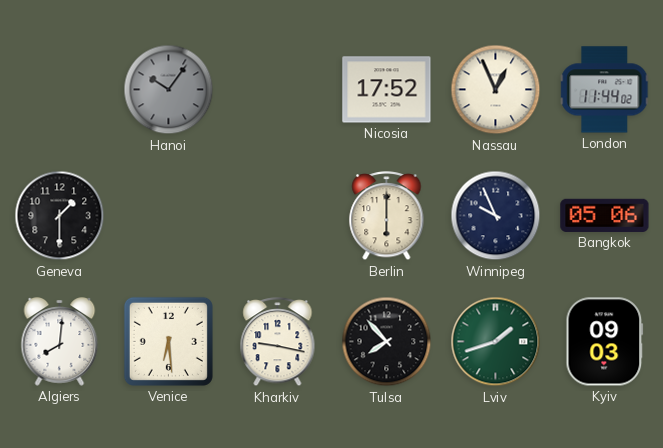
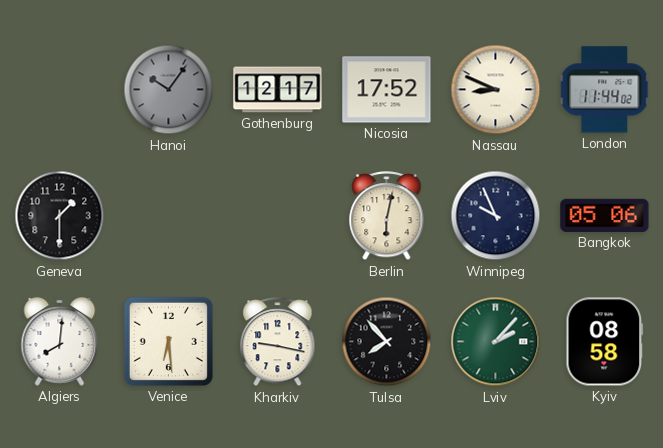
Gothenburg: none -> 12:17
Nassau: 12:56 -> 8:49
Berlin: 6:00 -> 6:02
Lviv: 1:42 -> 2:07
Kyiv: 09:03 -> 08:58
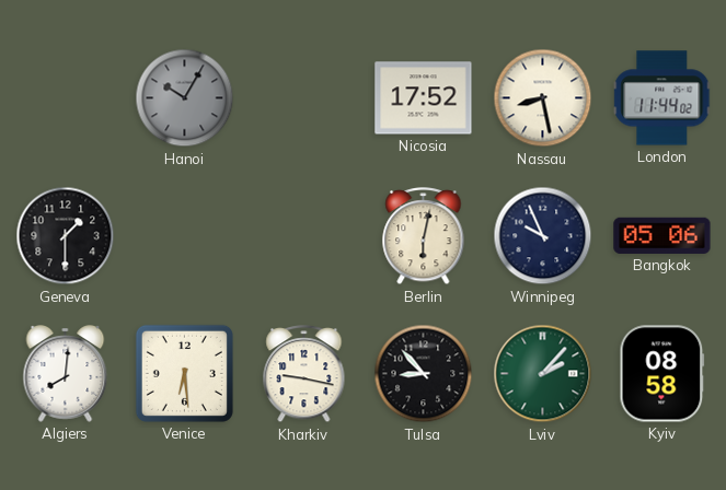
Hanoi: 10:06 -> 10:05
Gothenburg: 12:17 -> none
Nassau: 8:49 -> 8:28
Tulsa: 7:53 -> 8:53
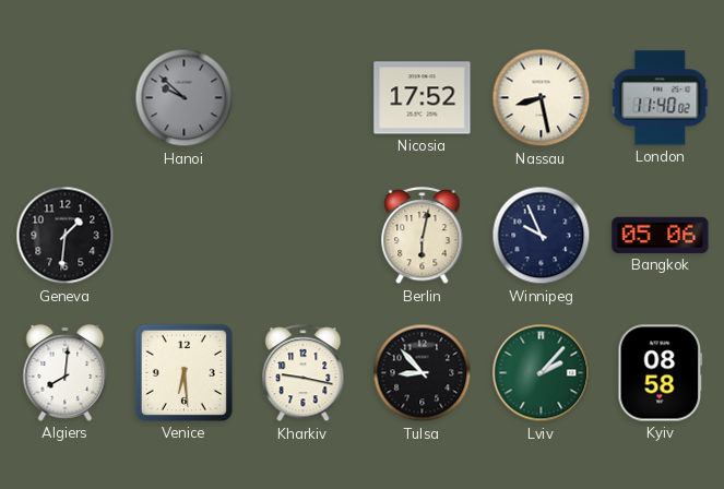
Hanoi: 10:05 -> 9:52
London: 11:44 -> 11:40
Geneva: 1:30 -> 1:31
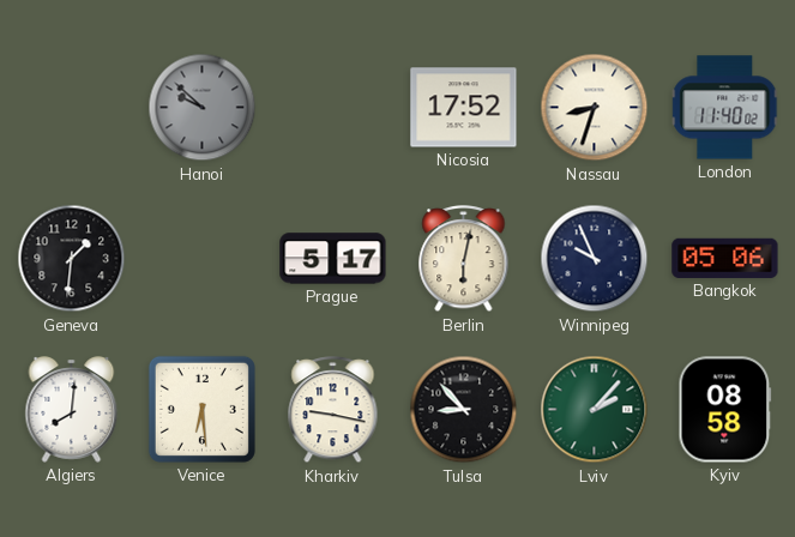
Nassau: 8:28 -> 8:33
Prague: none -> 5:17
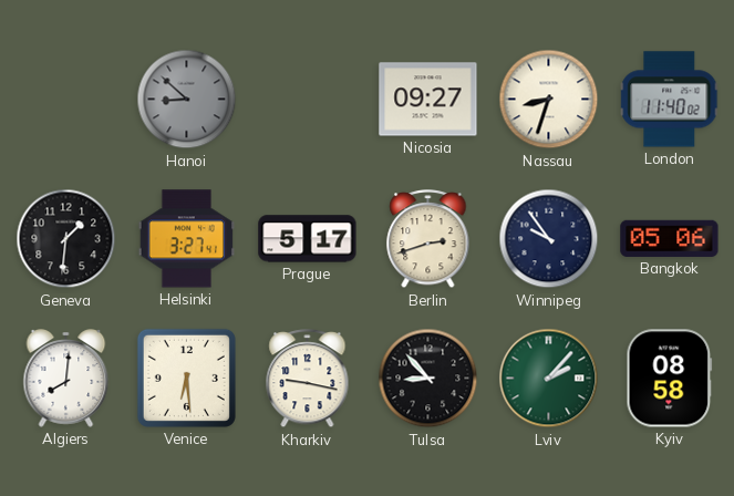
Hanoi: 9:52 -> 8:52
Nicosia: 17:52 -> 09:27
Helsinki: none -> 3:27
Berlin: 6:02 -> 2:42
Winnipeg: 9:56 -> 9:54
